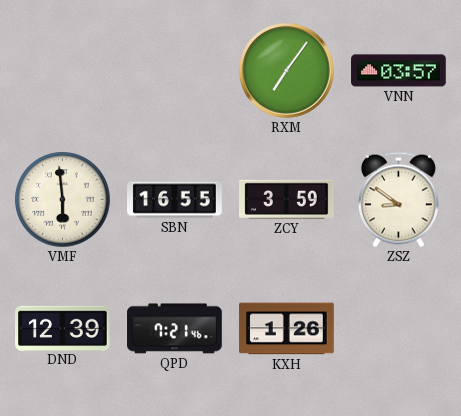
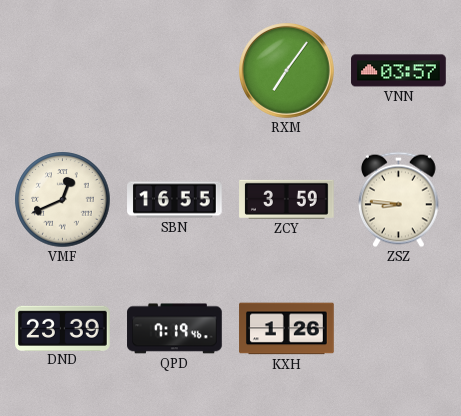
VMF: 5:59 -> 12:41
ZSZ: 8:51 -> 8:46
DND: 12:39 -> 23:39
QPD: 7:21 -> 7:19
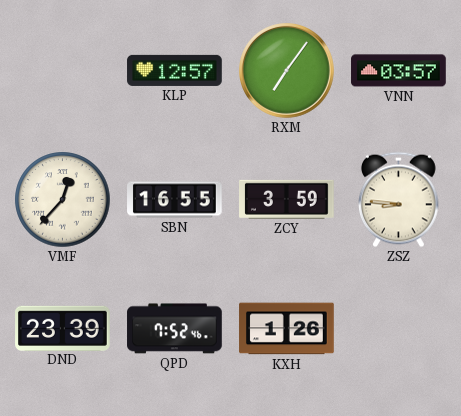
KLP: none -> 12:57
VMF: 12:41 -> 12:37
QPD: 7:19 -> 7:52
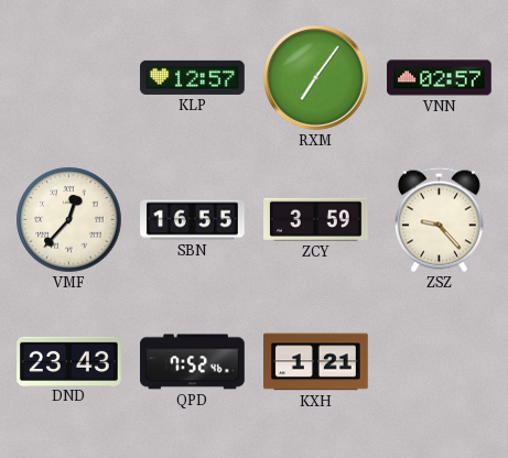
VNN: 03:57 -> 02:57
ZSZ: 8:46 -> 9:23
DND: 23:39 -> 23:43
KXH: 1:26 -> 1:21
